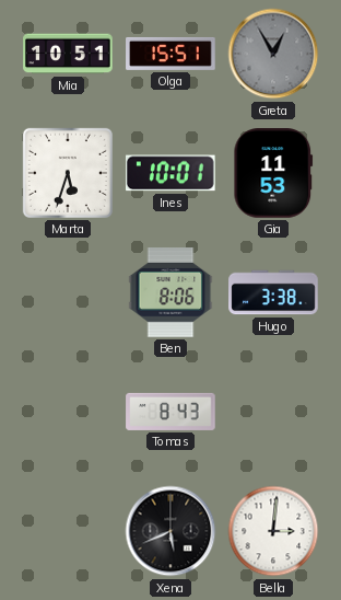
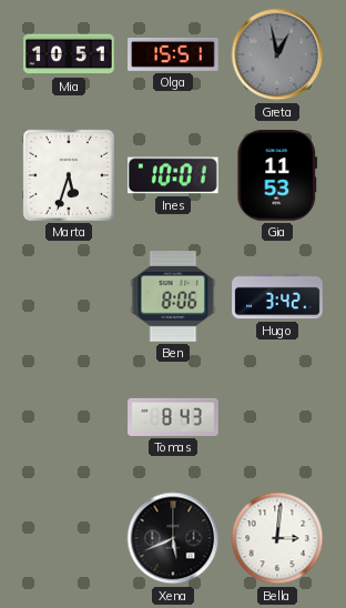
Greta: 12:55 -> 12:58
Hugo: 3:38 -> 3:42
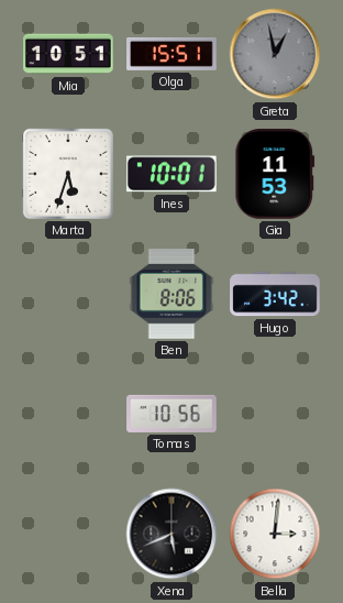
Tomas: 8:43 -> 10:56
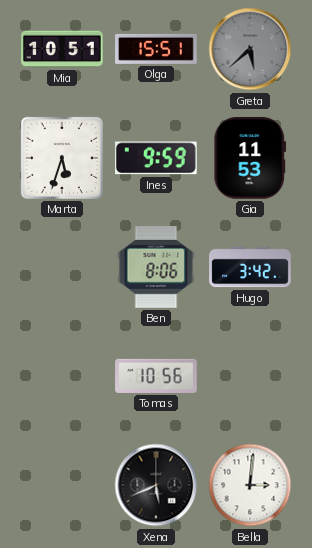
Greta: 12:58 -> 5:38
Ines: 10:01 -> 9:59
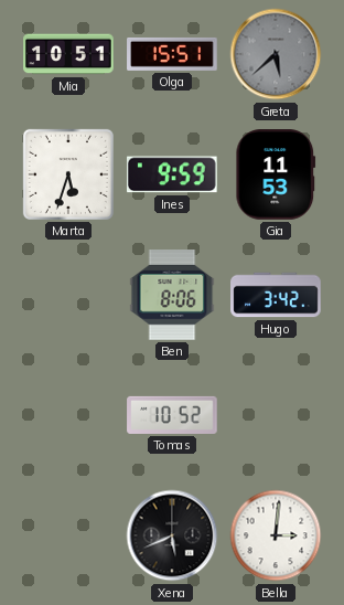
Tomas: 10:56 -> 10:52
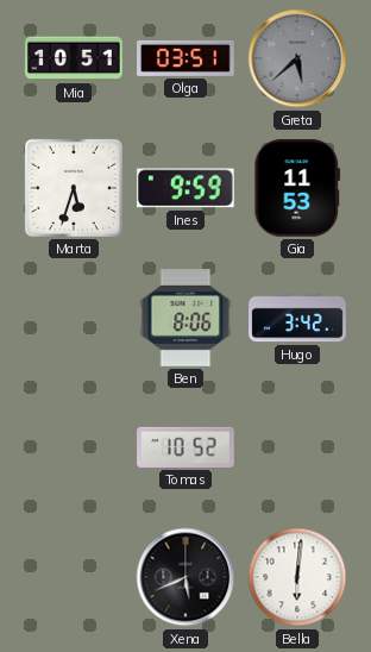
Olga: 15:51 -> 03:51
Bella: 3:01 -> 6:01
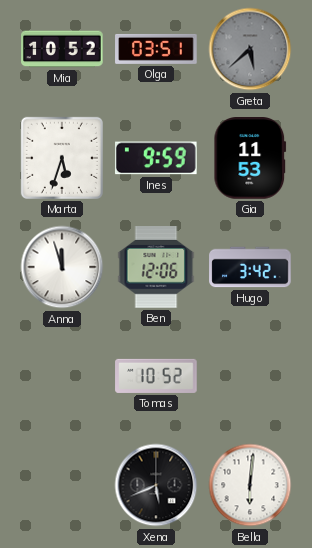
Mia: 10:51 -> 10:52
Anna: none -> 11:57
Ben: 8:06 -> 12:06
